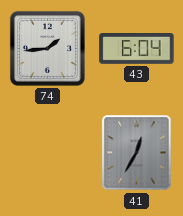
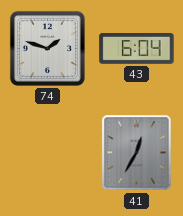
74: 1:44 -> 1:48
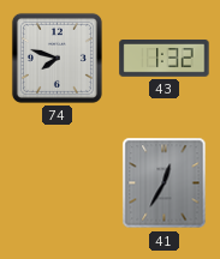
74: 1:48 -> 7:48
43: 6:04 -> 1:32
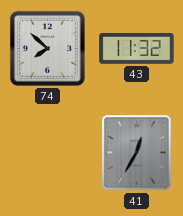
74: 7:48 -> 7:52
43: 1:32 -> 11:32
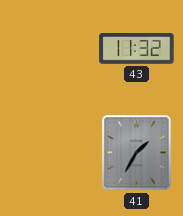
74: 7:52 -> none
41: 12:35 -> 1:35
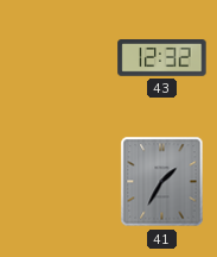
43: 11:32 -> 12:32
